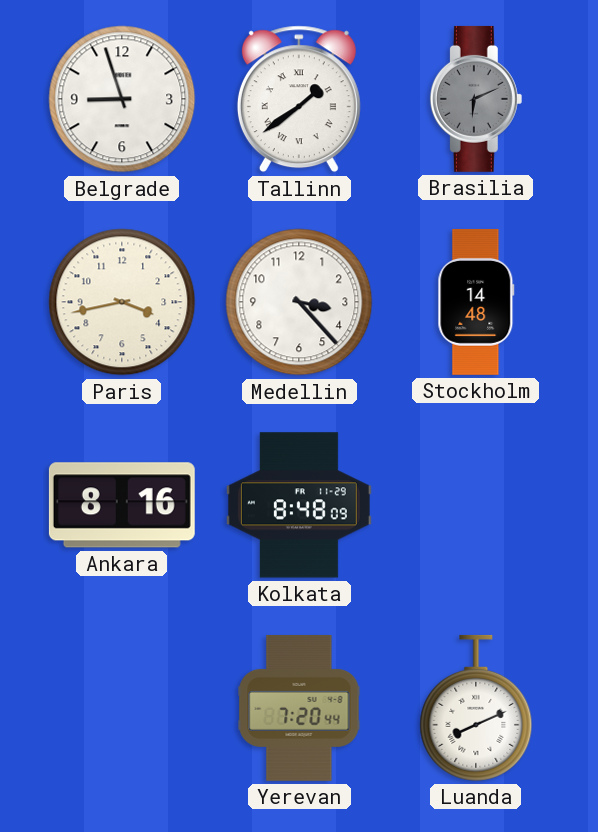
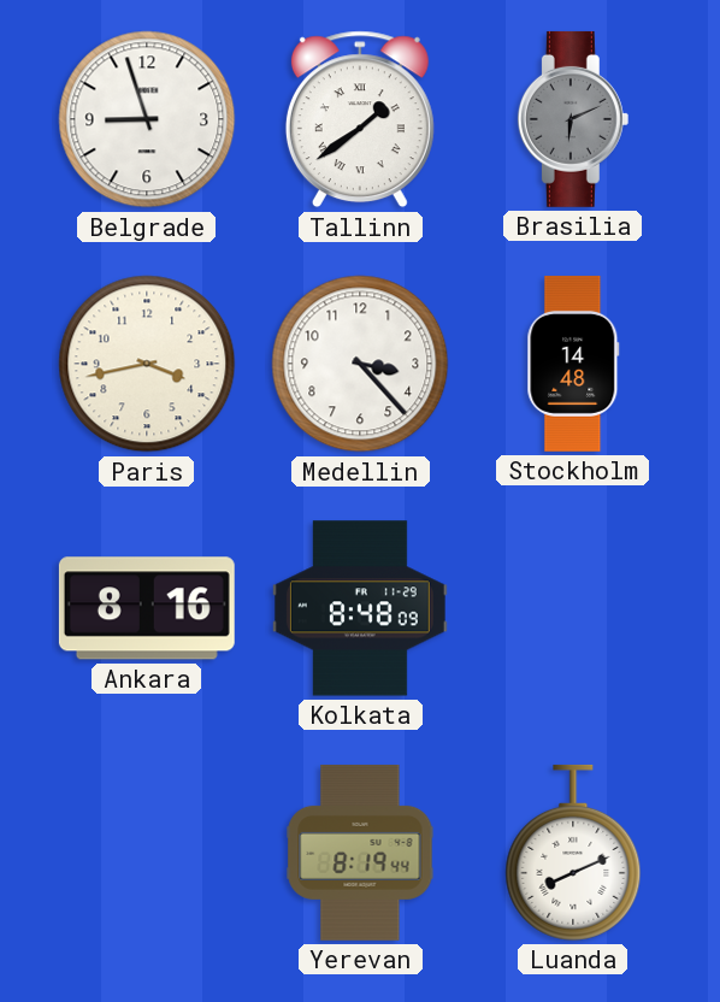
Yerevan: 7:20 -> 8:19
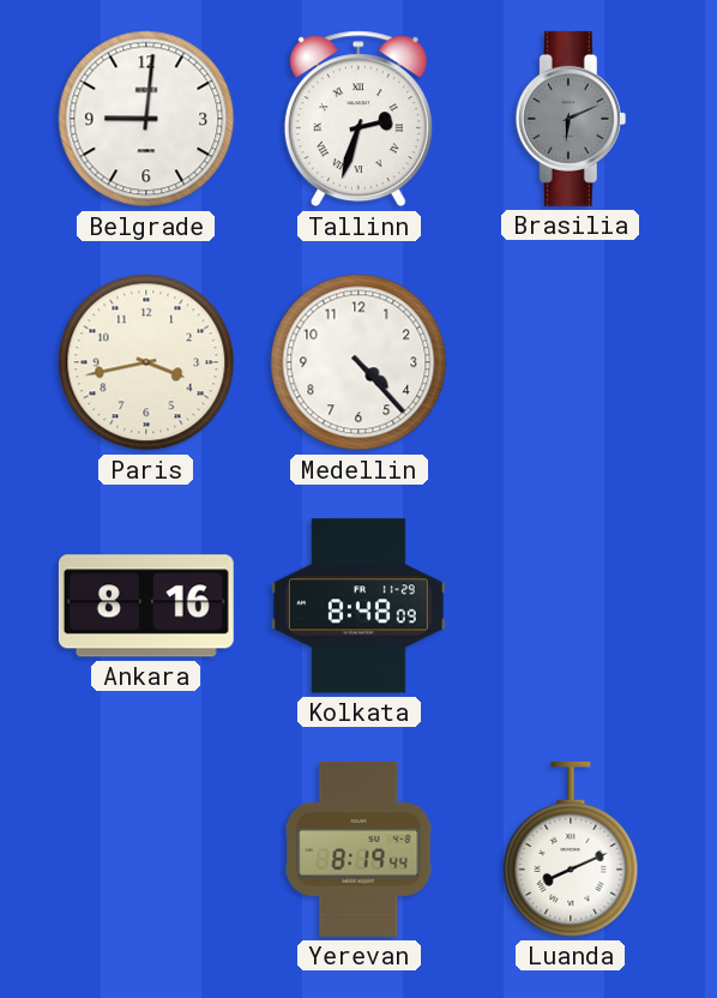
Belgrade: 8:57 -> 9:01
Tallinn: 1:39 -> 2:33
Medellin: 3:23 -> 4:23
Stockholm: 14:48 -> none
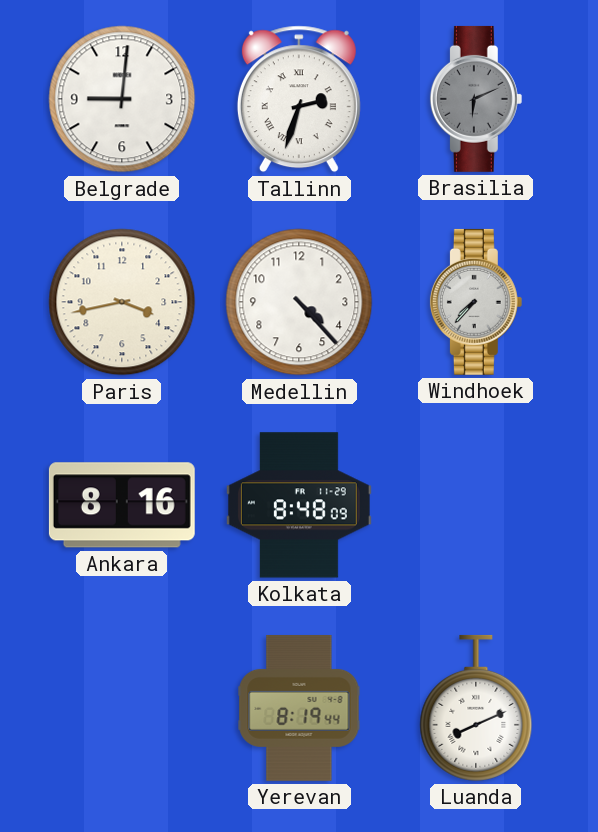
Windhoek: none -> 7:37
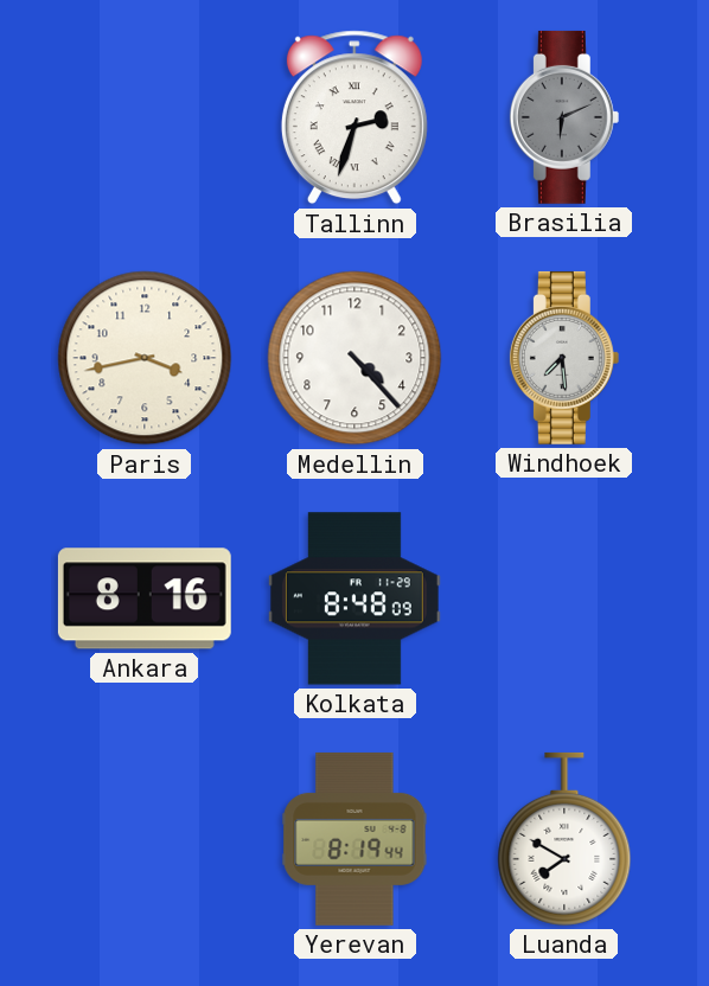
Belgrade: 9:01 -> none
Windhoek: 7:37 -> 7:29
Luanda: 8:11 -> 7:50
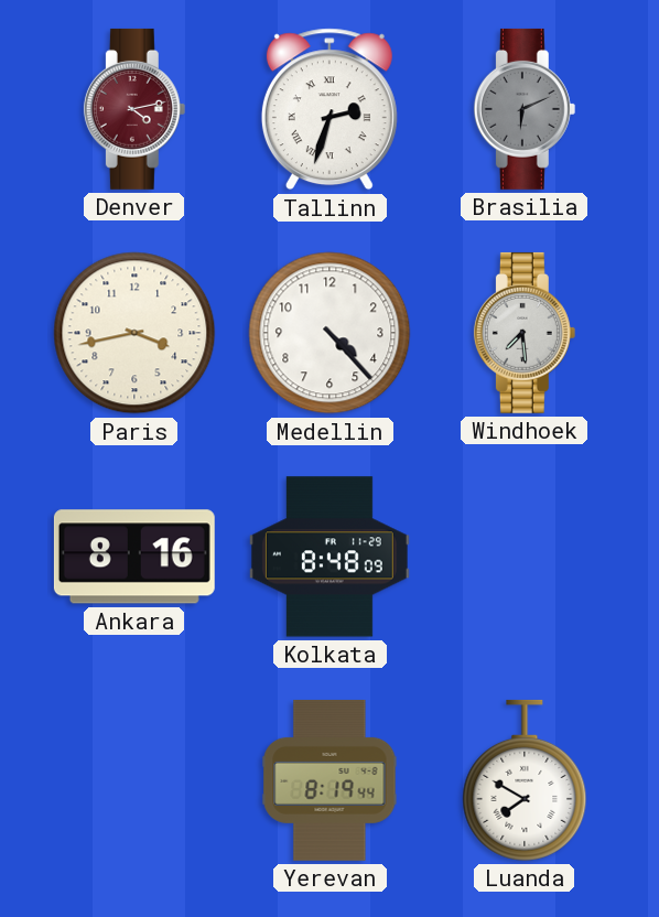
Denver: none -> 4:13
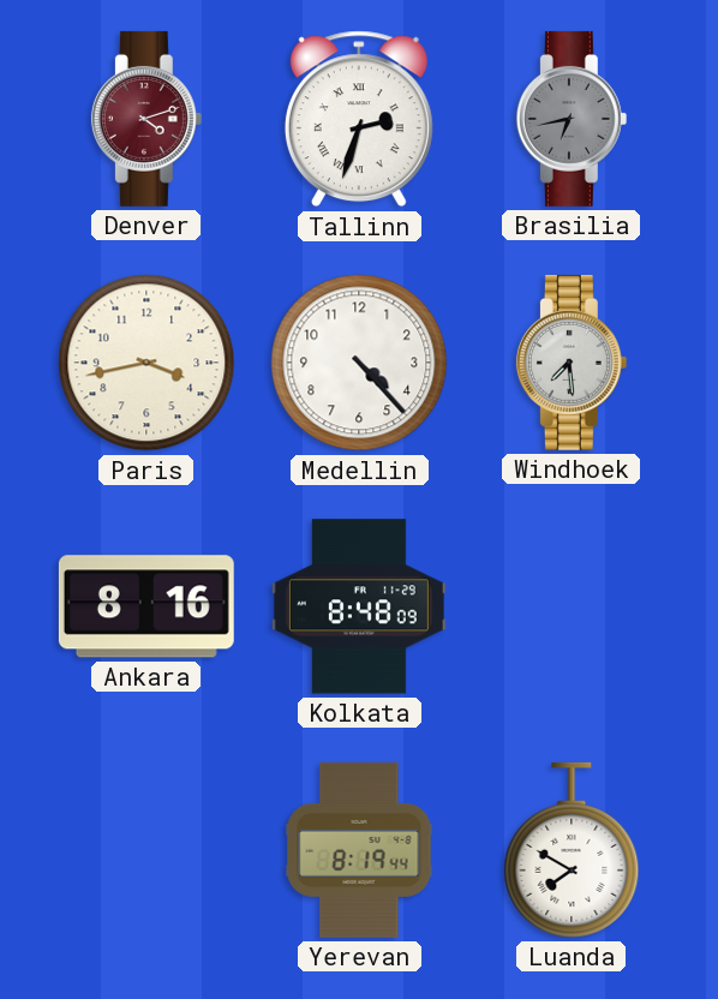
Denver: 4:13 -> 4:12
Brasilia: 6:11 -> 6:43
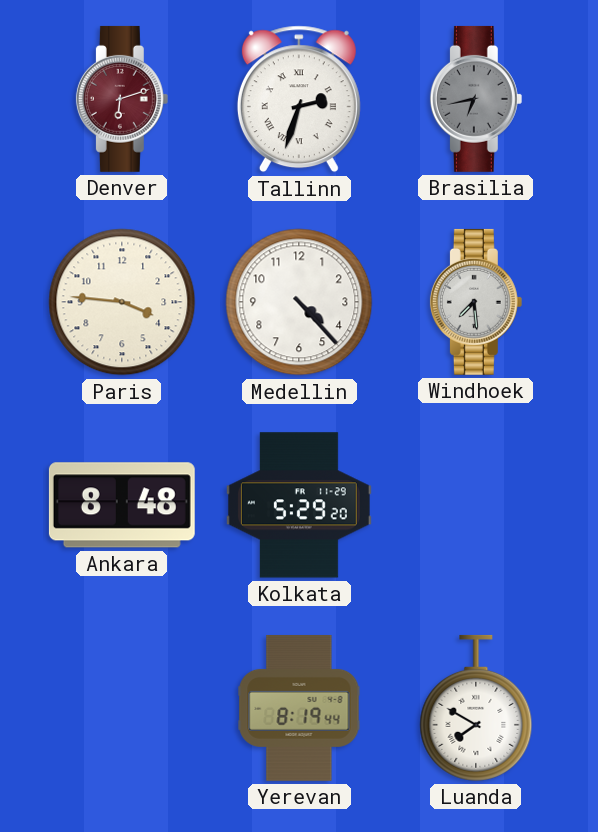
Denver: 4:12 -> 6:12
Paris: 3:43 -> 3:46
Ankara: 8:16 -> 8:48
Kolkata: 8:48 -> 5:29
